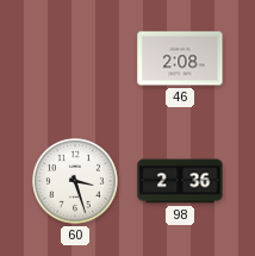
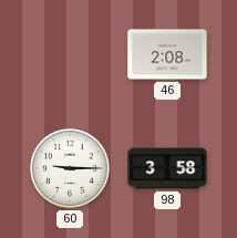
60: 3:27 -> 9:15
98: 2:36 -> 3:58
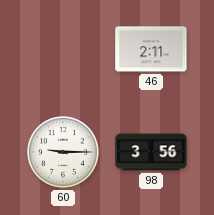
46: 2:08 -> 2:11
98: 3:58 -> 3:56
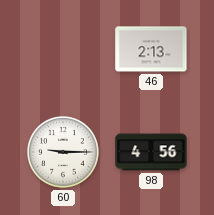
46: 2:11 -> 2:13
98: 3:56 -> 4:56
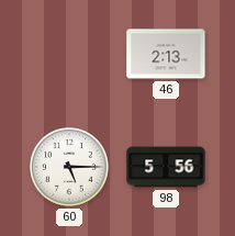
60: 9:15 -> 5:15
98: 4:56 -> 5:56
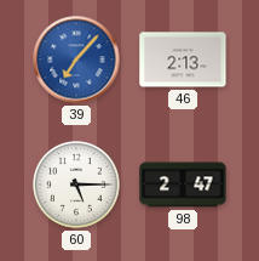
39: none -> 7:07
98: 5:56 -> 2:47
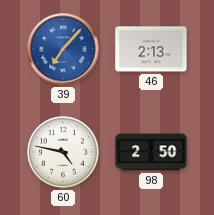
60: 5:15 -> 4:47
98: 2:47 -> 2:50
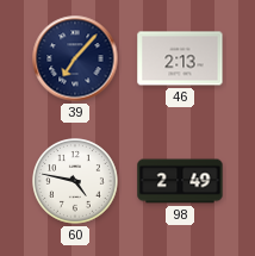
39 dial: blue -> navy
98: 2:50 -> 2:49
